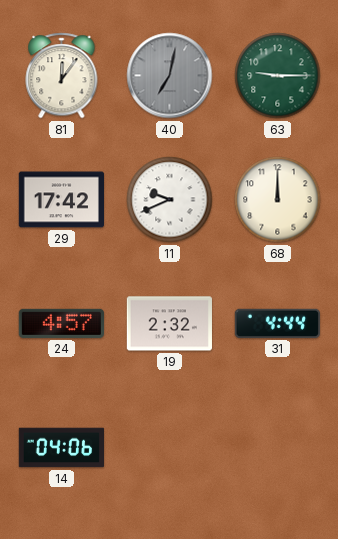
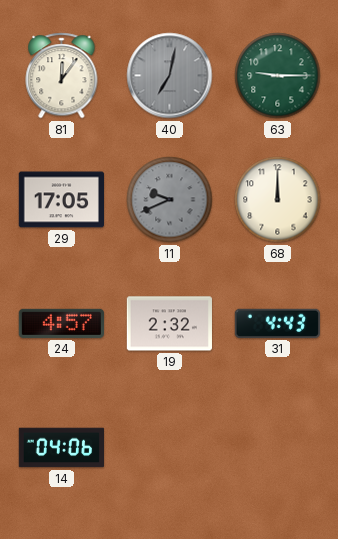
29: 17:42 -> 17:05
11 dial: white -> grey
31: 4:44 -> 4:43
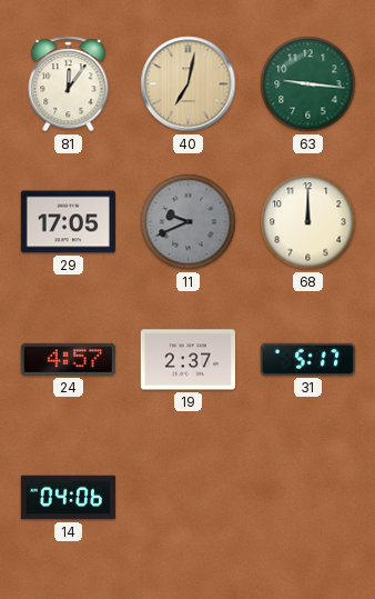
40 dial: grey -> champagne
63: 9:15 -> 9:16
19: 2:32 -> 2:37
31: 4:43 -> 5:17
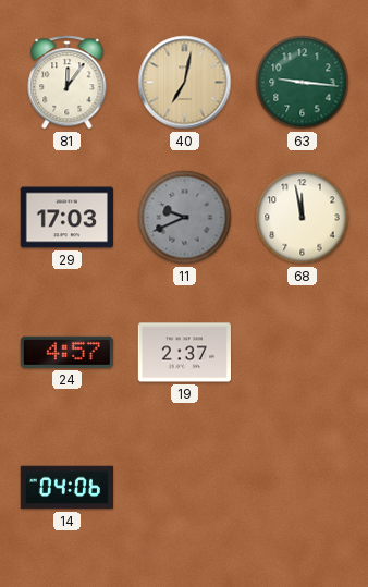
29: 17:05 -> 17:03
68: 12:00 -> 11:58
31: 5:17 -> none
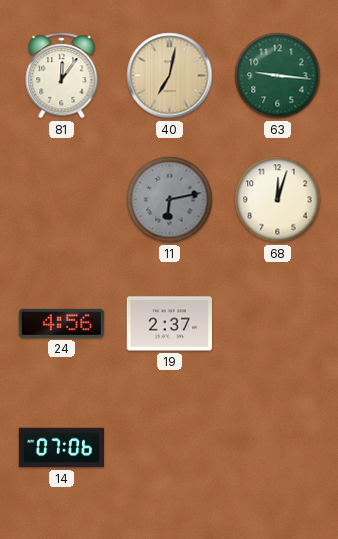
29: 17:03 -> none
11: 9:41 -> 6:13
68: 11:58 -> 12:03
24: 4:57 -> 4:56
14: 04:06 -> 07:06
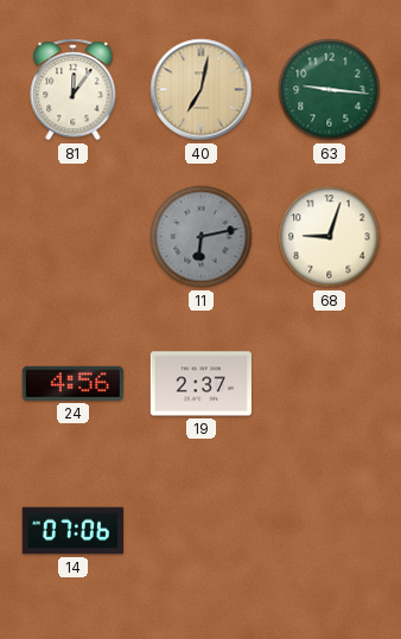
68: 12:03 -> 9:03
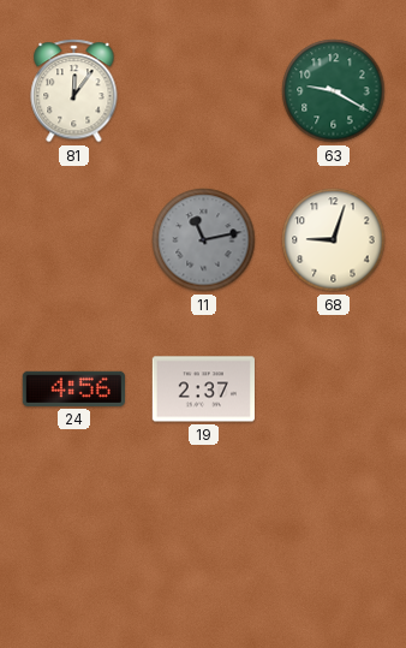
40: 7:02 -> none
63: 9:16 -> 9:20
11: 6:13 -> 11:13
14: 07:06 -> none
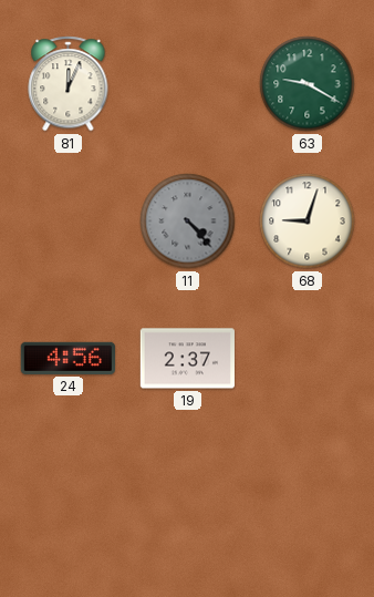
81: 12:06 -> 12:04
11: 11:13 -> 4:23
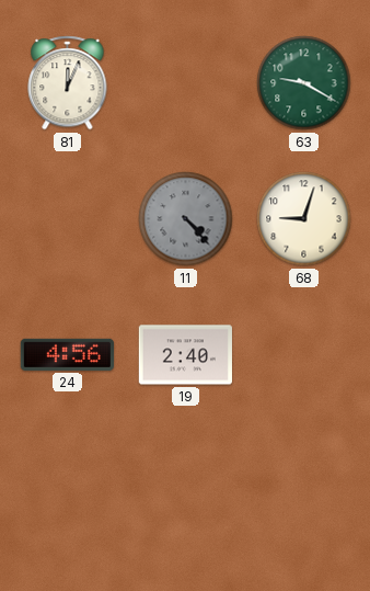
19: 2:37 -> 2:40
